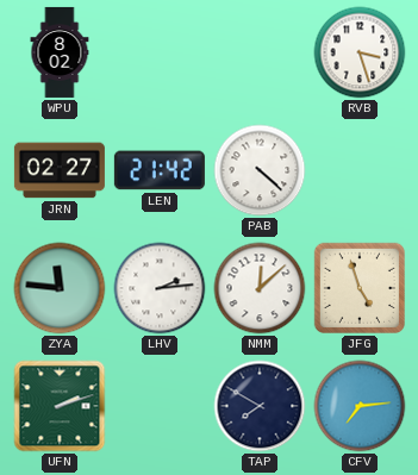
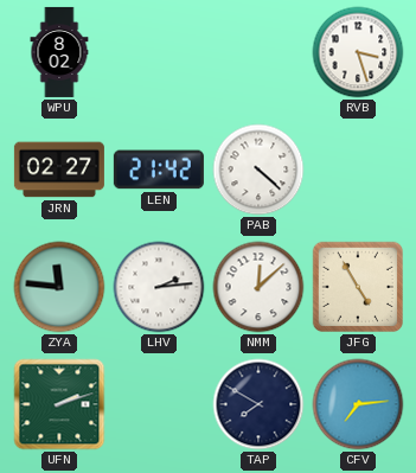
JFG: 4:57 -> 4:55
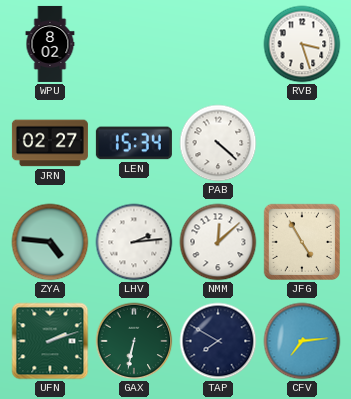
LEN: 21:42 -> 15:34
ZYA: 11:46 -> 4:46
GAX: none -> 6:32
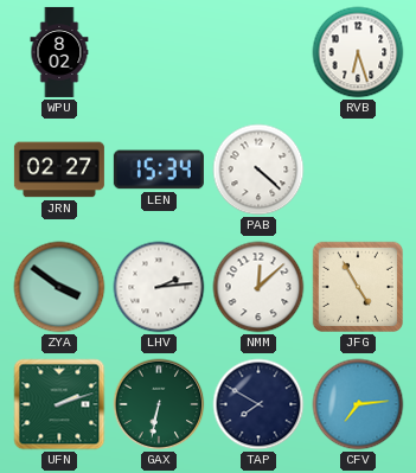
RVB: 3:27 -> 6:27
ZYA: 4:46 -> 3:51
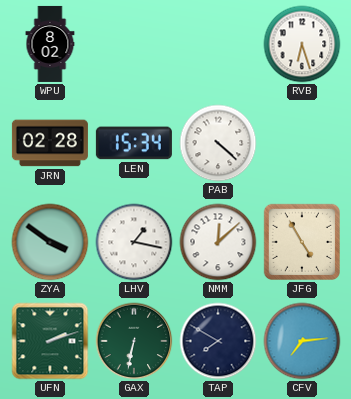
JRN: 02:27 -> 02:28
LHV: 2:14 -> 1:17
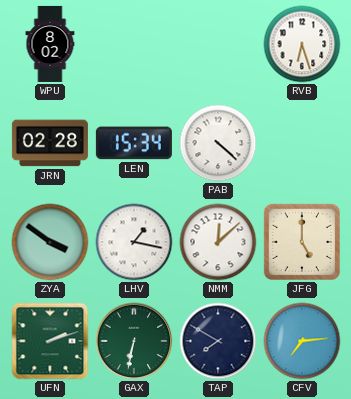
JFG: 4:55 -> 5:00
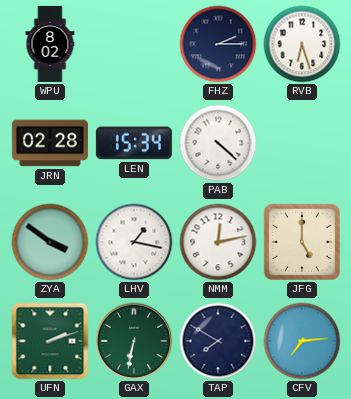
FHZ: none -> 2:15
NMM: 12:08 -> 12:13
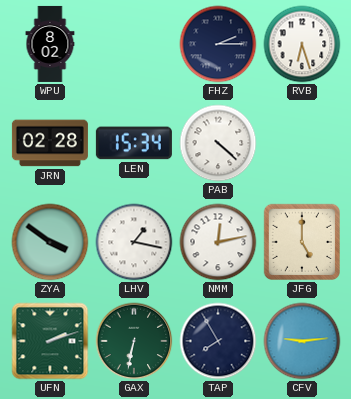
TAP: 7:50 -> 7:55
CFV: 7:14 -> 9:14
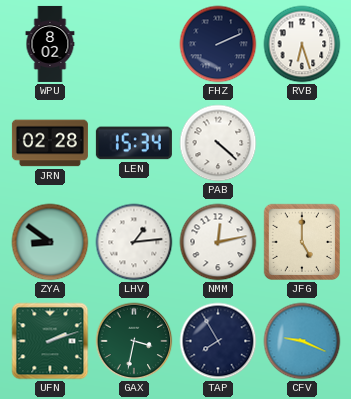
FHZ: 2:15 -> 2:11
ZYA: 3:51 -> 8:51
LHV: 1:17 -> 1:14
GAX: 6:32 -> 3:32
CFV: 9:14 -> 9:19
